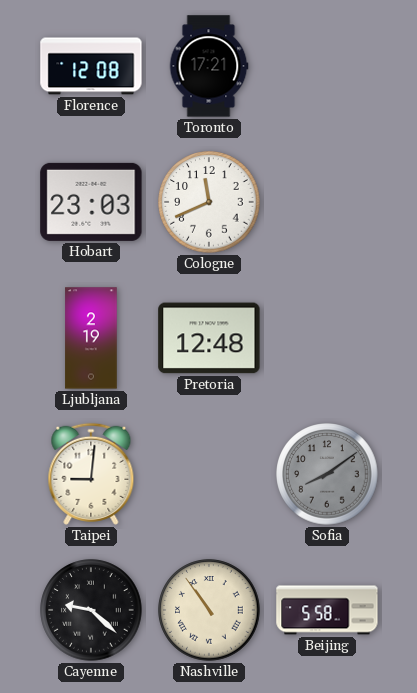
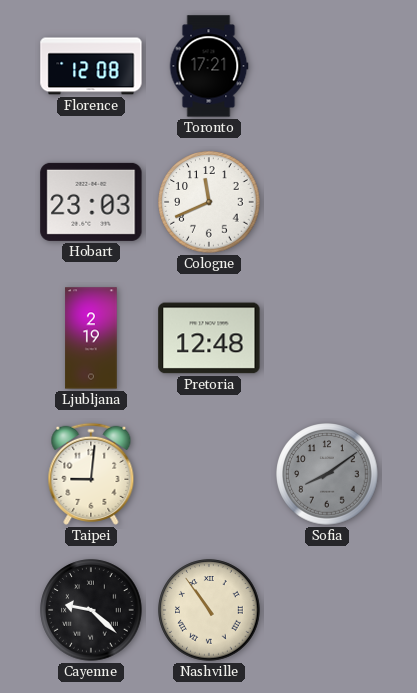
Beijing: 5:58 -> none
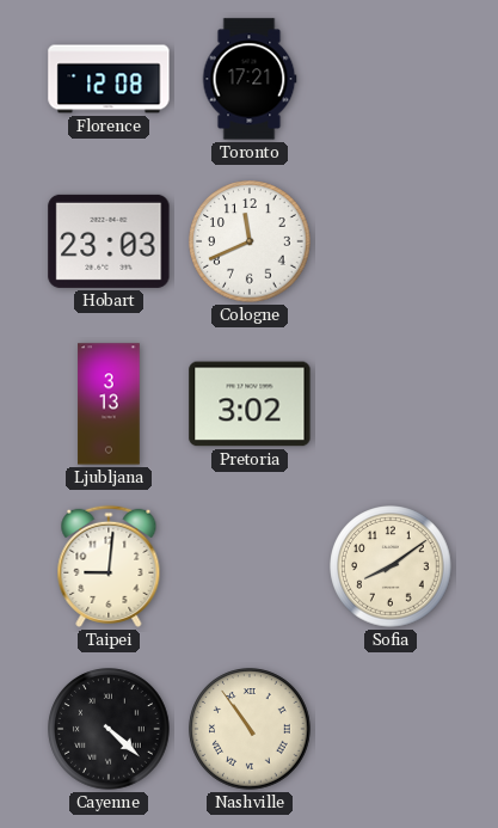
Ljubljana: 2:19 -> 3:13
Pretoria: 12:48 -> 3:02
Sofia dial: grey -> cream
Cayenne: 9:22 -> 4:22
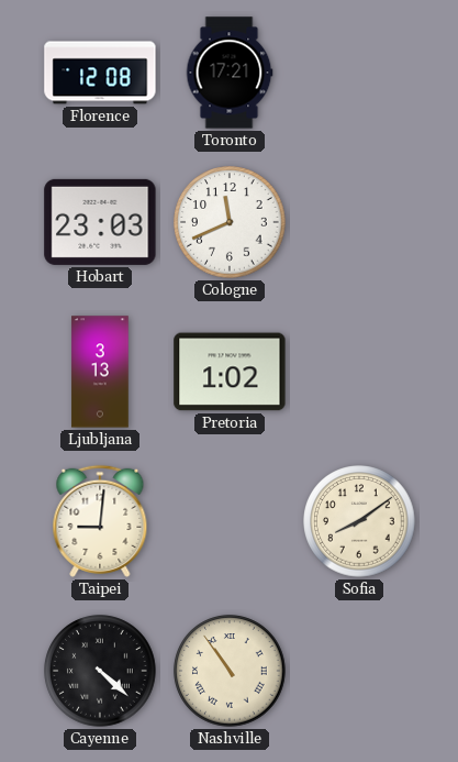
Pretoria: 3:02 -> 1:02
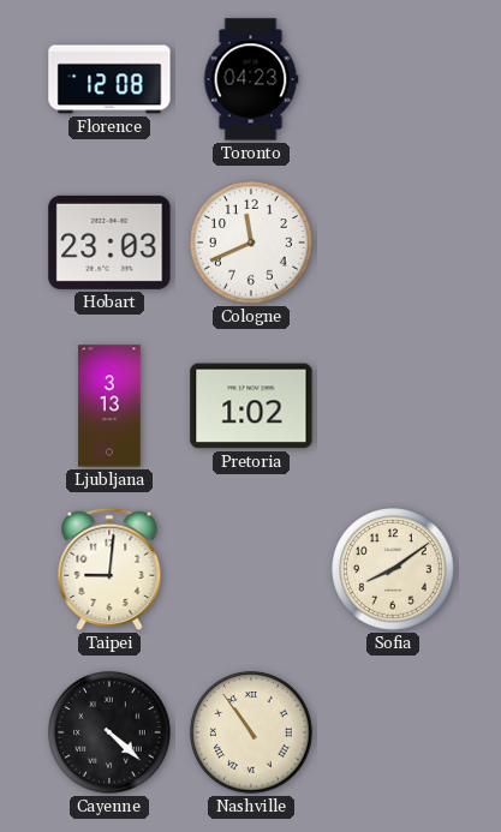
Toronto: 17:21 -> 04:23
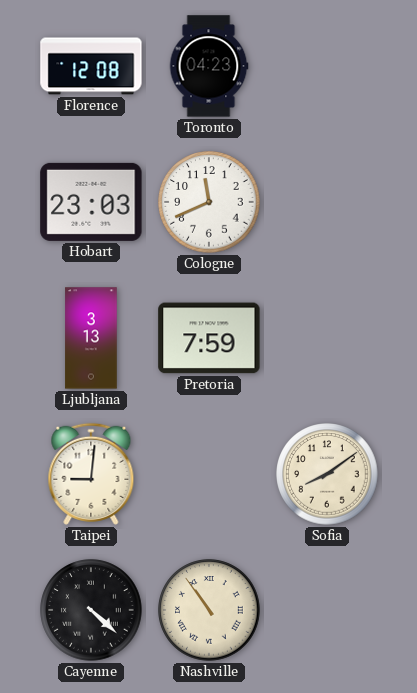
Pretoria: 1:02 -> 7:59
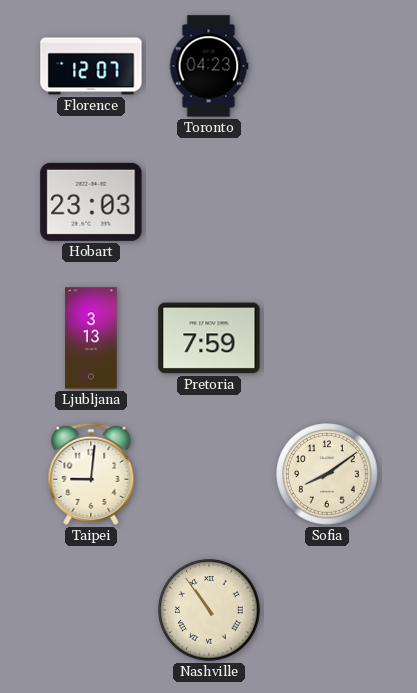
Florence: 12:08 -> 12:07
Cologne: 11:41 -> none
Cayenne: 4:22 -> none
